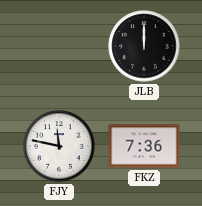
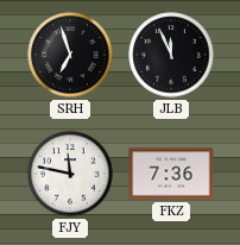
SRH: none -> 6:57
JLB: 12:00 -> 11:56
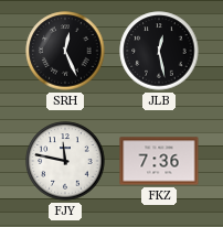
SRH: 6:57 -> 12:26
JLB: 11:56 -> 12:28
